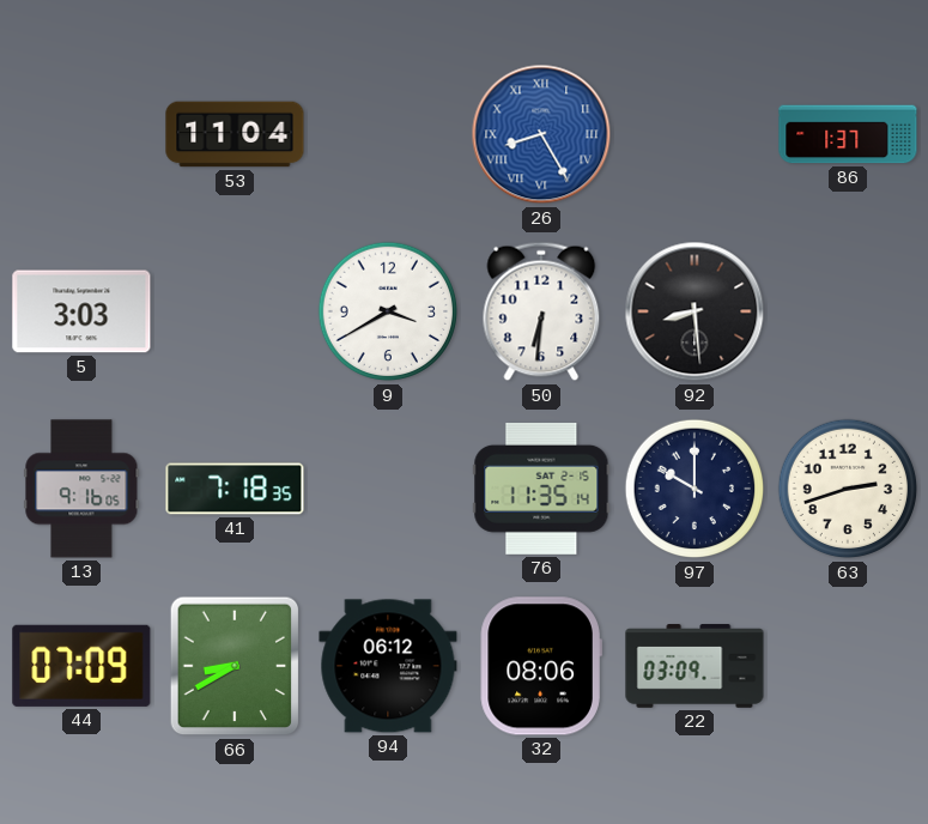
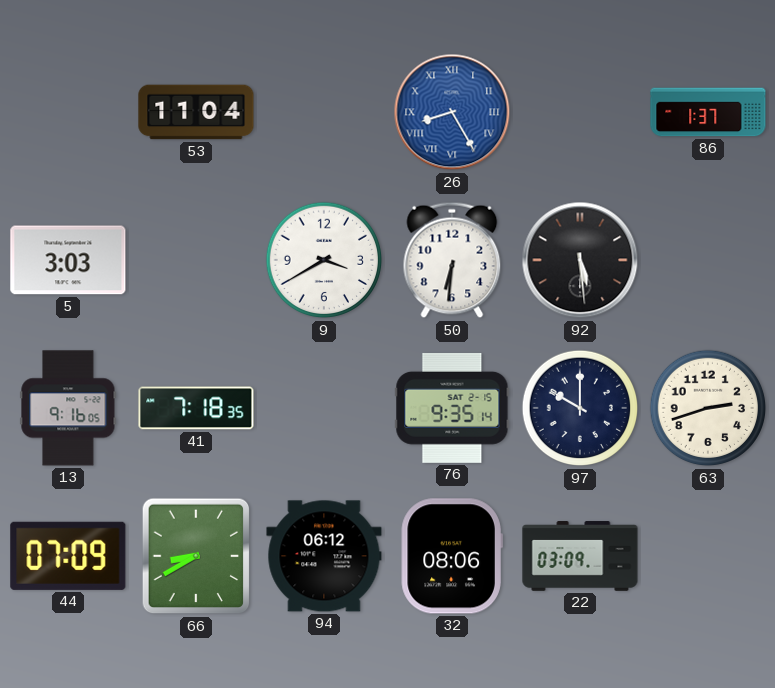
92: 8:29 -> 5:29
76: 11:35 -> 9:35
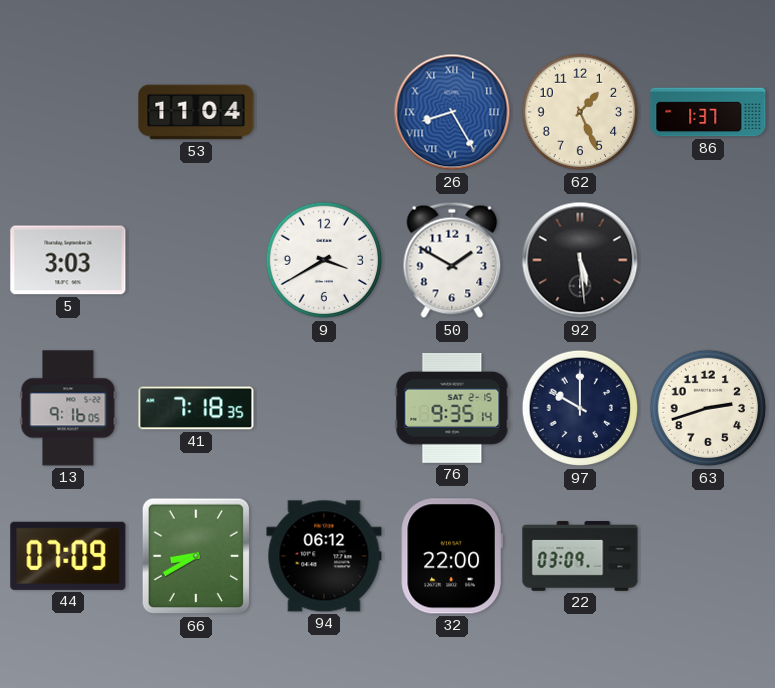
62: none -> 1:26
50: 6:31 -> 1:50
32: 08:06 -> 22:00
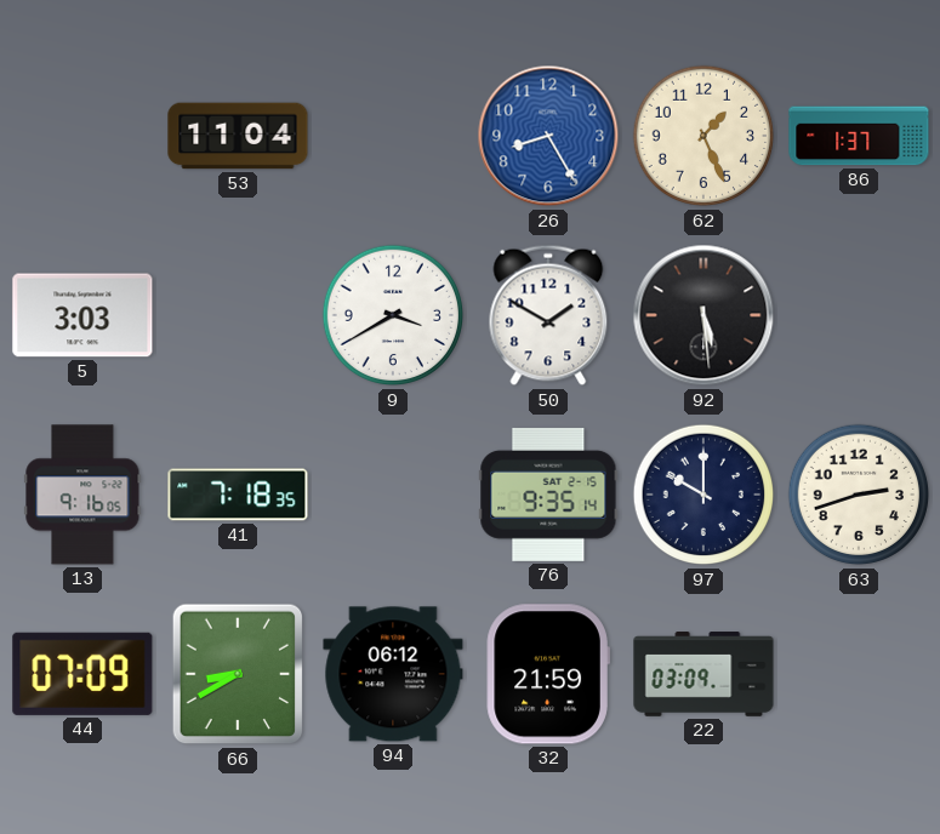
26 numerals: Roman -> Arabic
32: 22:00 -> 21:59
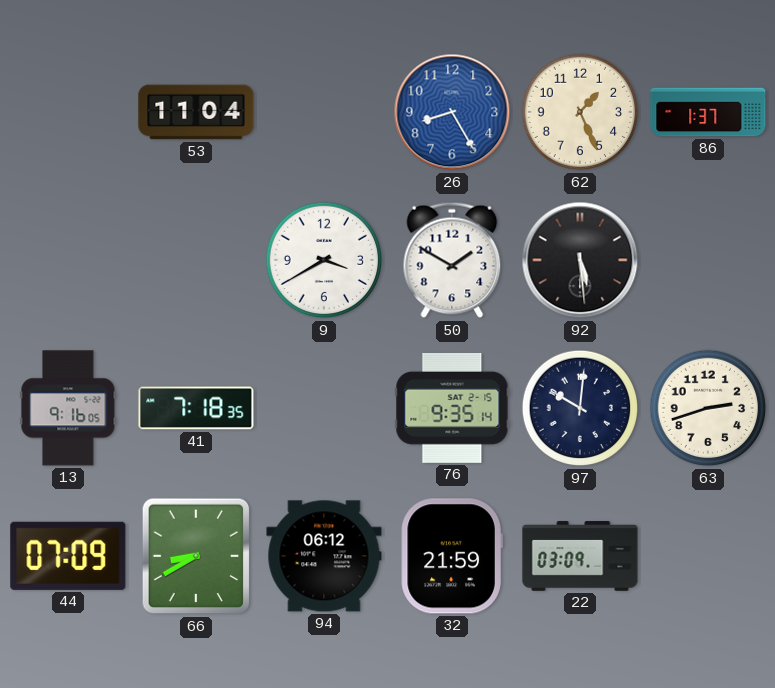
5: 3:03 -> none
97: 10:00 -> 10:01
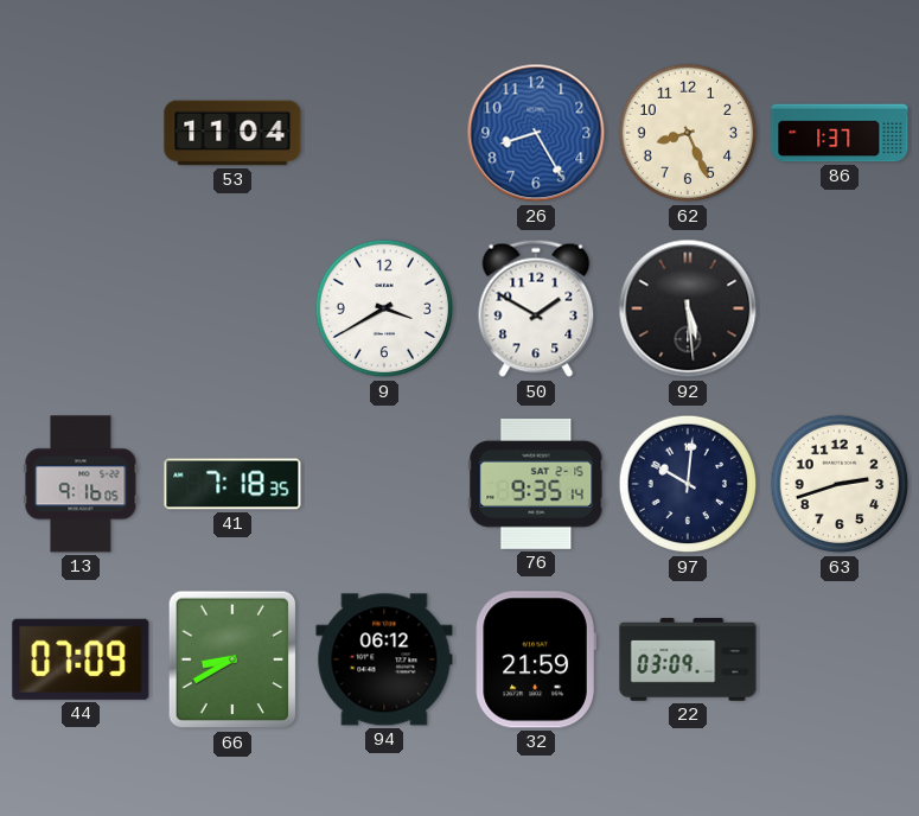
62: 1:26 -> 8:26
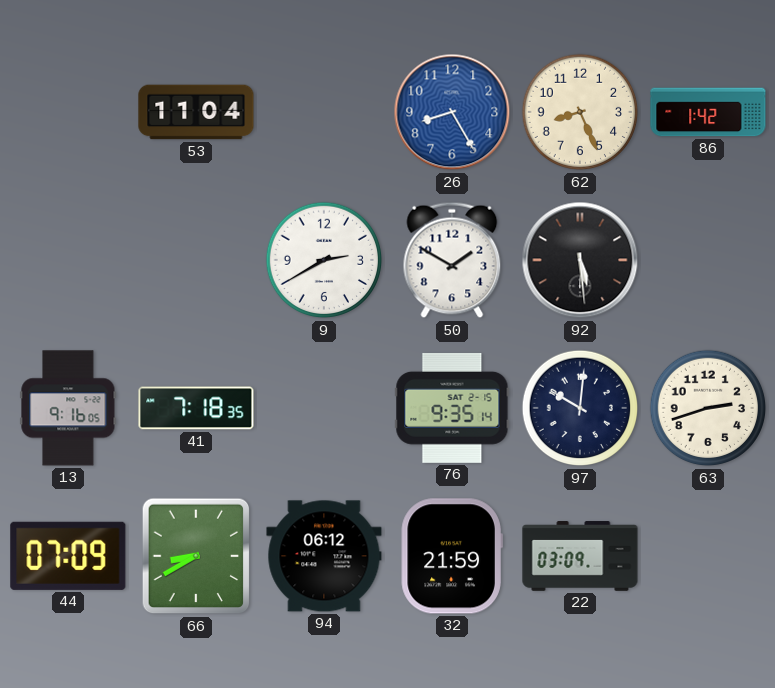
86: 1:37 -> 1:42
9: 3:40 -> 2:40
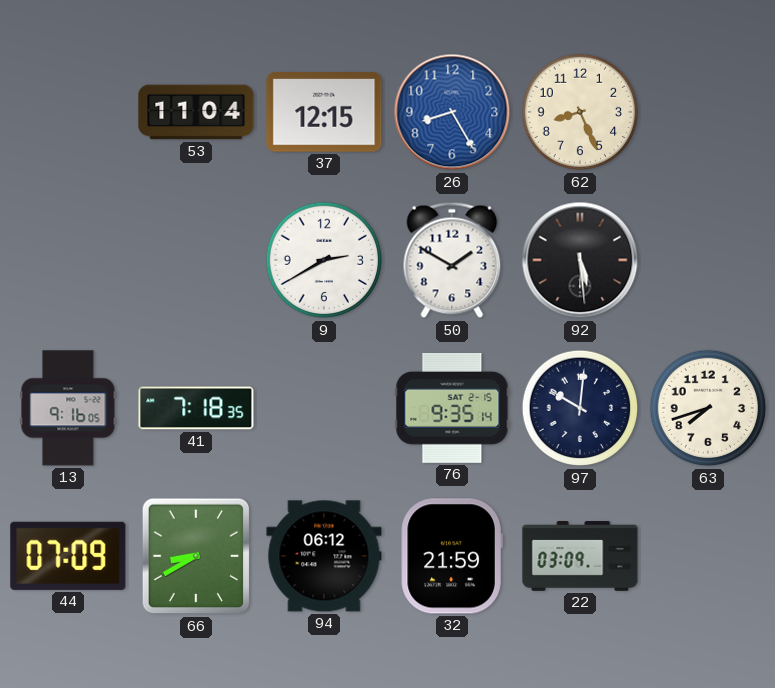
37: none -> 12:15
86: 1:42 -> none
63: 2:42 -> 7:42
